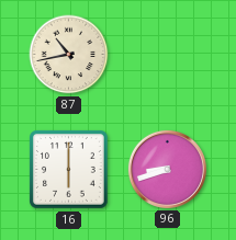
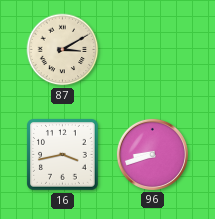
87: 10:43 -> 3:10
16: 6:00 -> 3:43
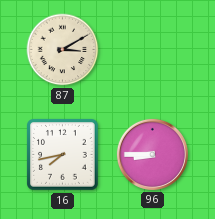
16: 3:43 -> 7:43
96: 8:42 -> 8:45
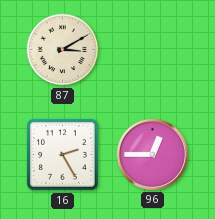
16: 7:43 -> 2:25
96: 8:45 -> 12:45
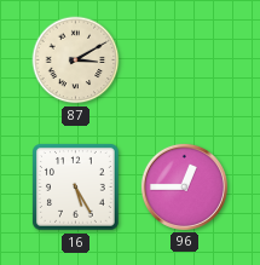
16: 2:25 -> 5:25
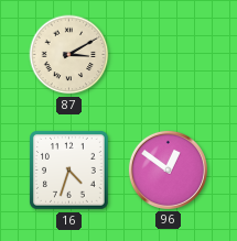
16: 5:25 -> 4:33
96: 12:45 -> 12:51
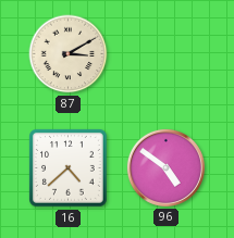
16: 4:33 -> 4:38
96: 12:51 -> 4:51
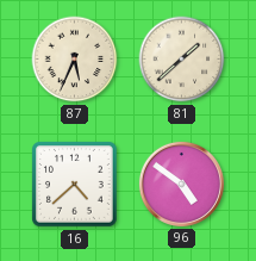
87: 3:10 -> 5:34
81: none -> 1:38
